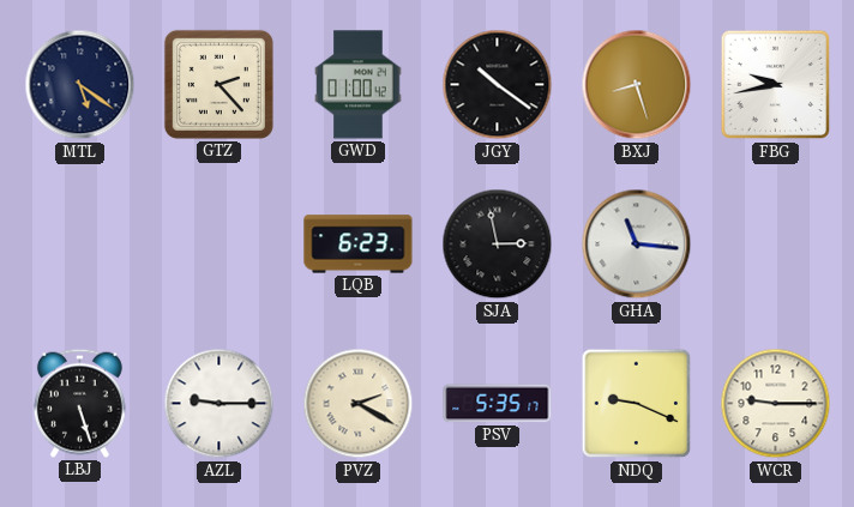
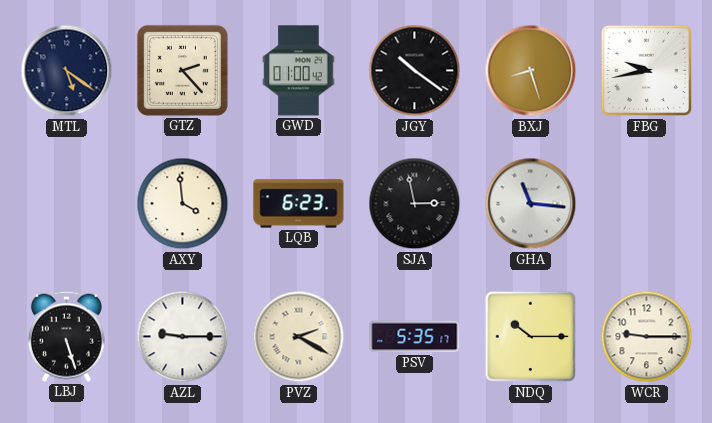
AXY: none -> 3:59
NDQ: 9:19 -> 10:15
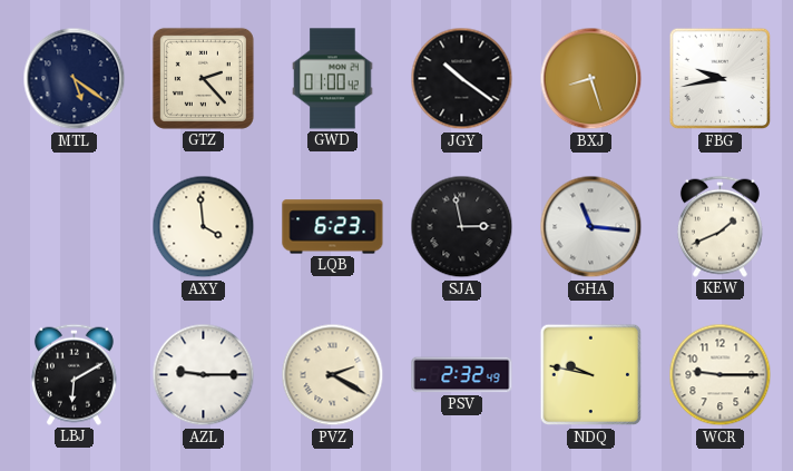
KEW: none -> 1:41
LBJ: 5:27 -> 6:10
PSV: 5:35 -> 2:32
NDQ: 10:15 -> 9:47
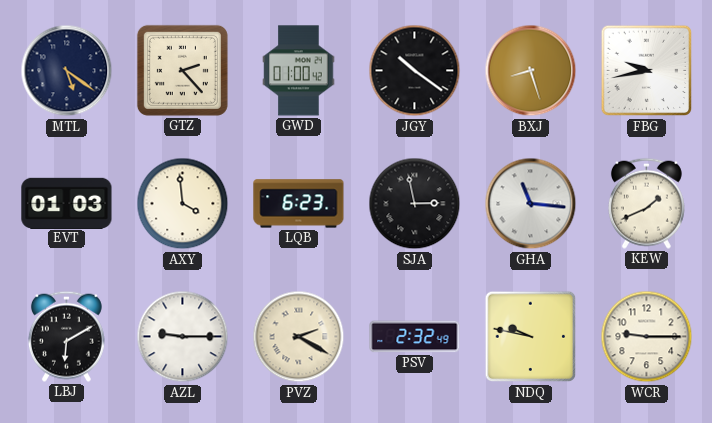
EVT: none -> 01:03
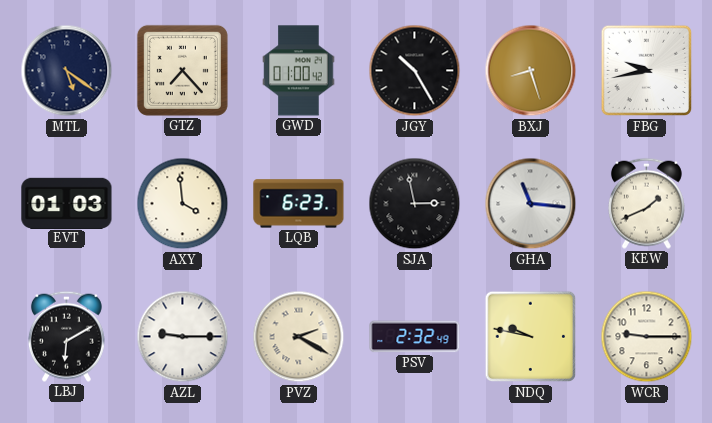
GTZ: 2:23 -> 7:23
JGY: 10:21 -> 10:25
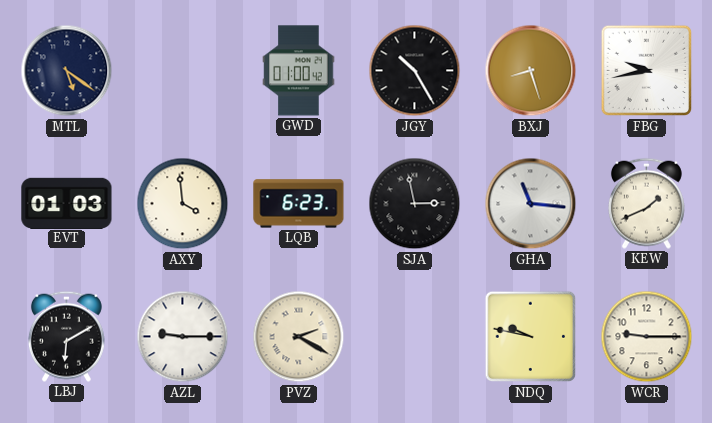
GTZ: 7:23 -> none
PSV: 2:32 -> none
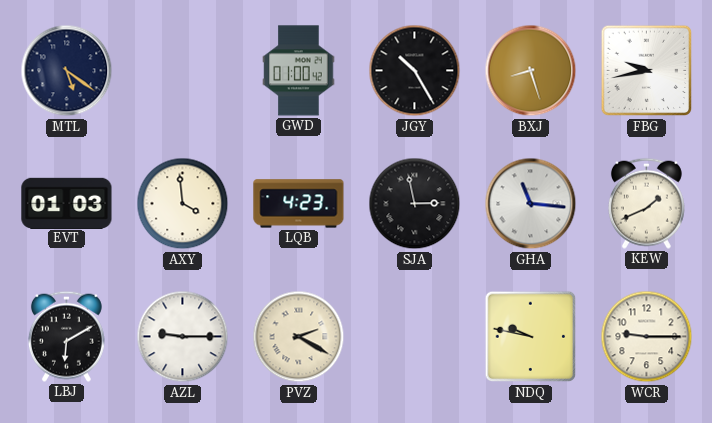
LQB: 6:23 -> 4:23
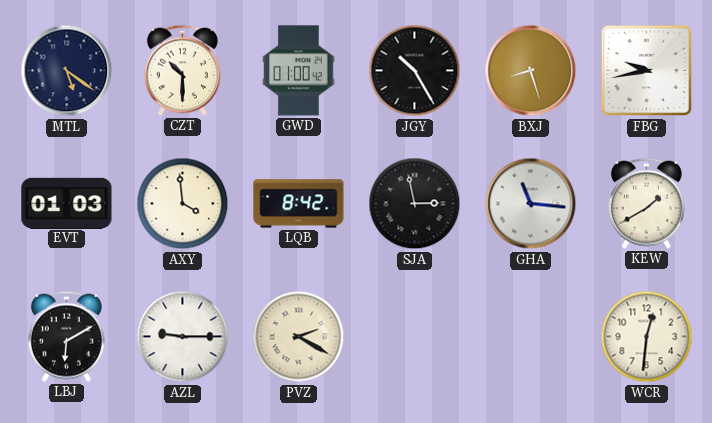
CZT: none -> 10:30
LQB: 4:23 -> 8:42
KEW: 1:41 -> 1:40
NDQ: 9:47 -> none
WCR: 9:15 -> 12:31
